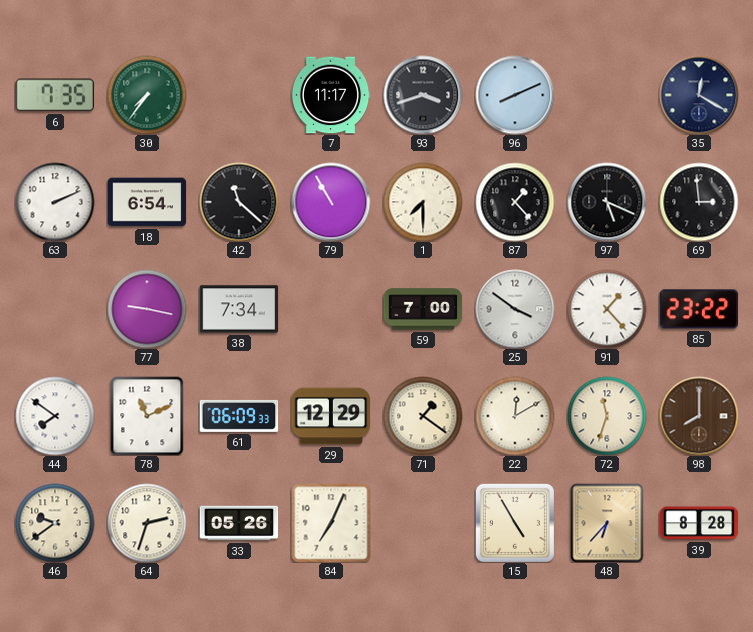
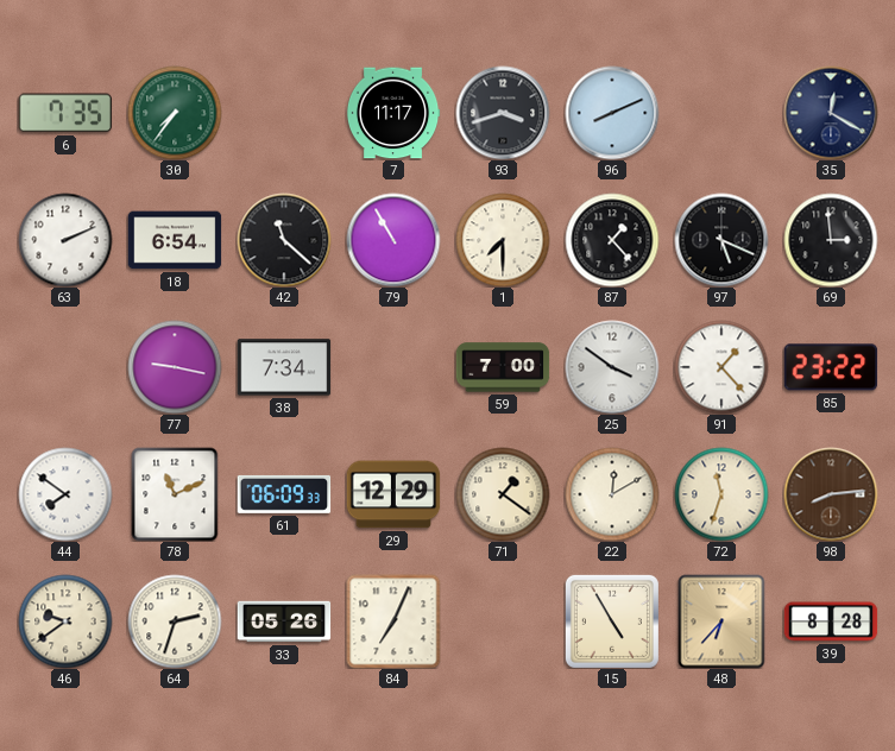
98: 8:00 -> 8:14
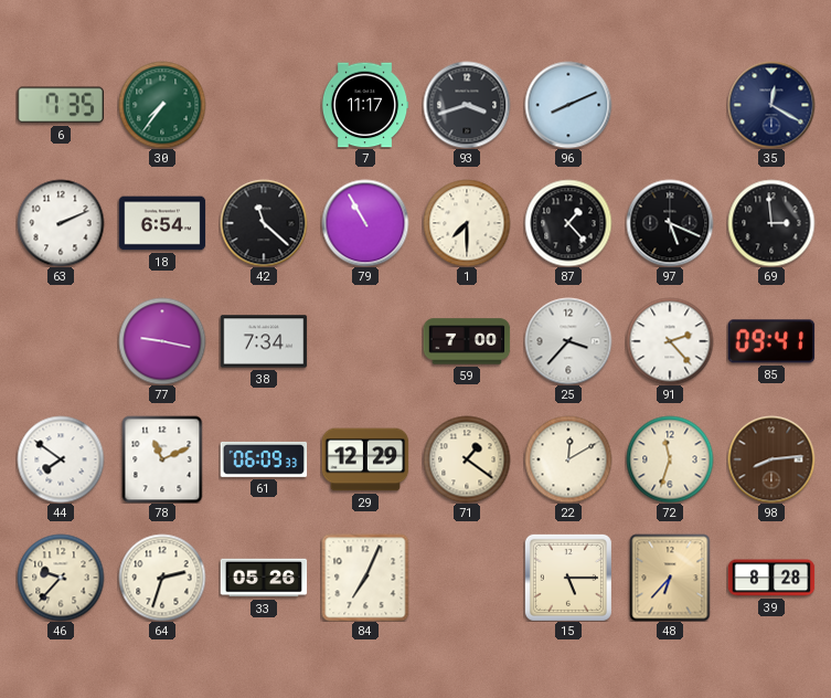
25: 3:51 -> 3:37
91: 1:23 -> 2:23
85: 23:22 -> 09:41
46: 9:39 -> 9:37
15: 4:55 -> 5:15
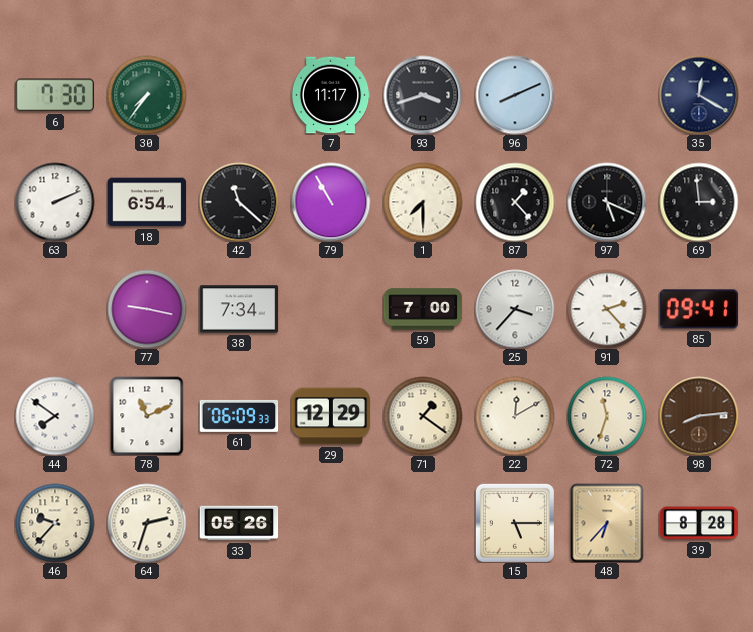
6: 7:35 -> 7:30
84: 7:04 -> none
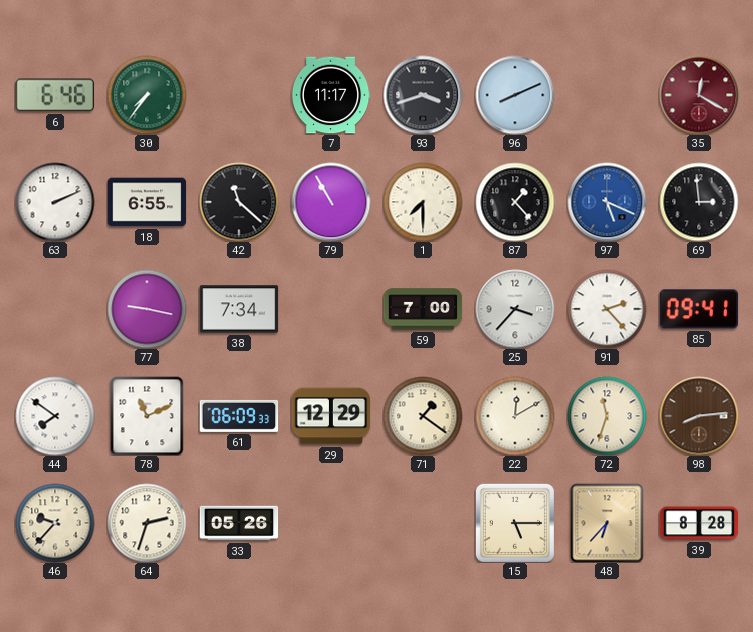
6: 7:30 -> 6:46
35 dial: navy -> burgundy
18: 6:54 -> 6:55
97 dial: black -> blue
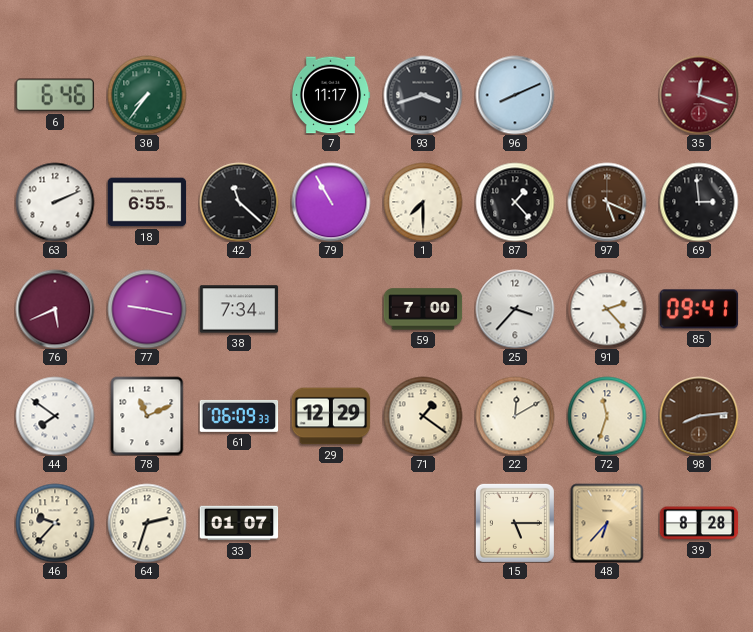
35: 12:20 -> 12:18
97 dial: blue -> brown
76: none -> 5:41
33: 05:26 -> 01:07
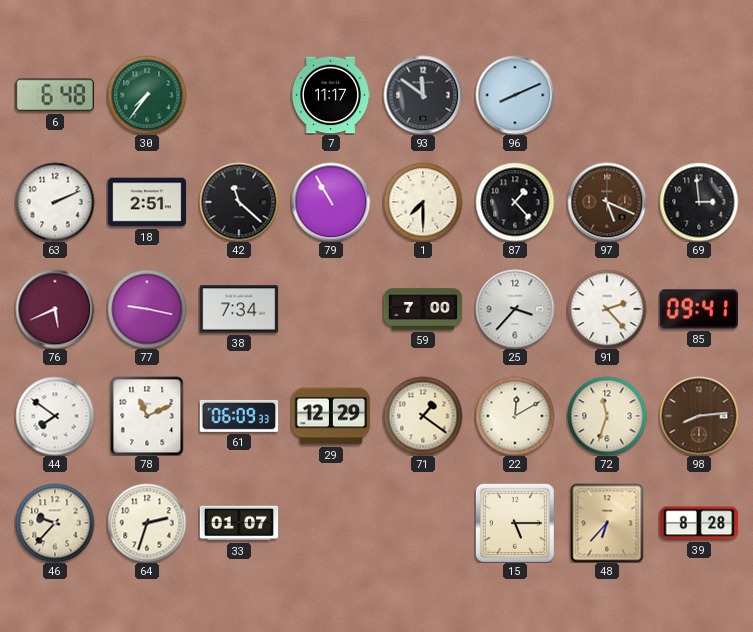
6: 6:46 -> 6:48
93: 3:42 -> 11:51
35: 12:18 -> none
18: 6:55 -> 2:51
